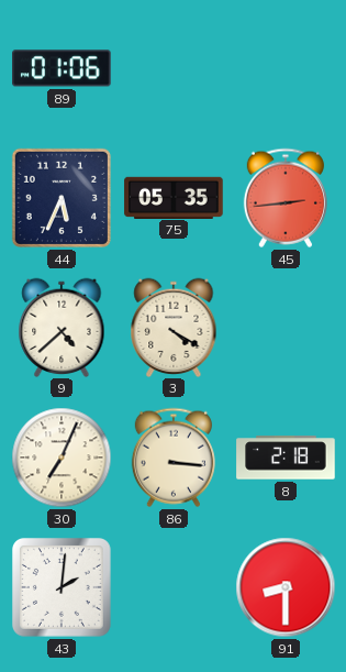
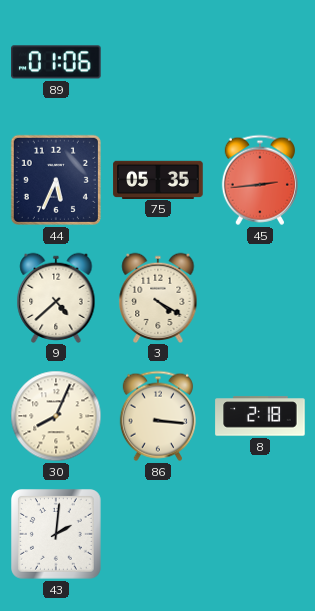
30: 7:04 -> 8:04
91: 8:30 -> none
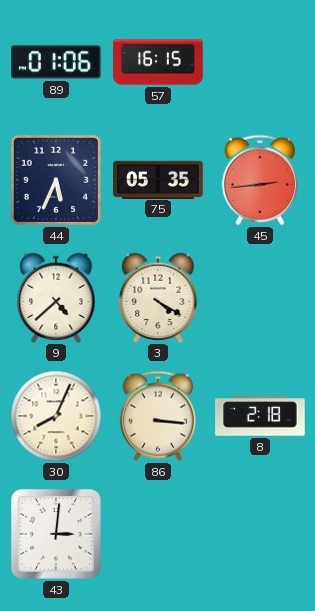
57: none -> 16:15
43: 2:01 -> 3:01
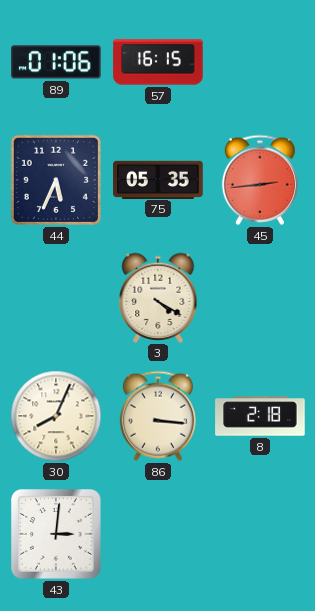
9: 4:38 -> none
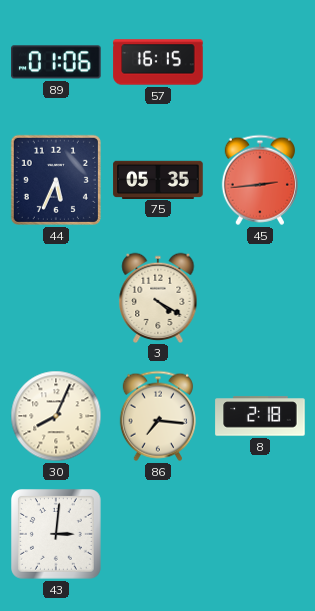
86: 3:16 -> 7:16
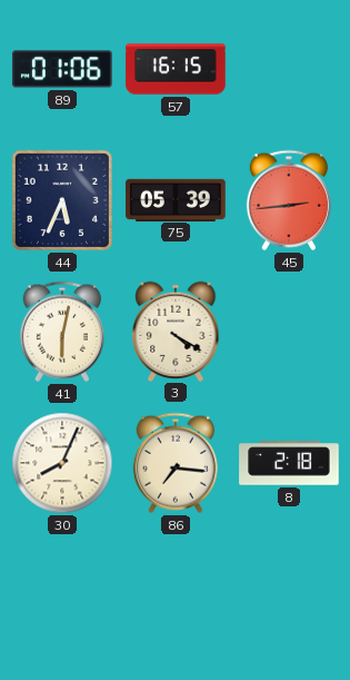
75: 05:35 -> 05:39
41: none -> 6:02
43: 3:01 -> none
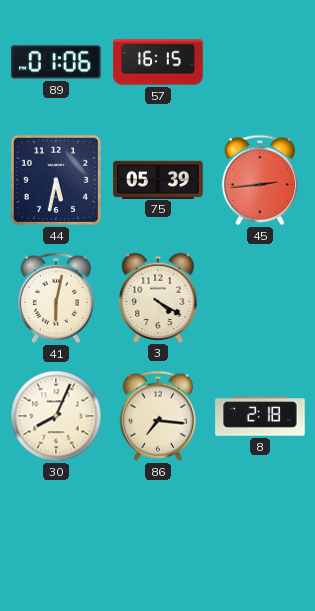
44: 5:34 -> 5:32
